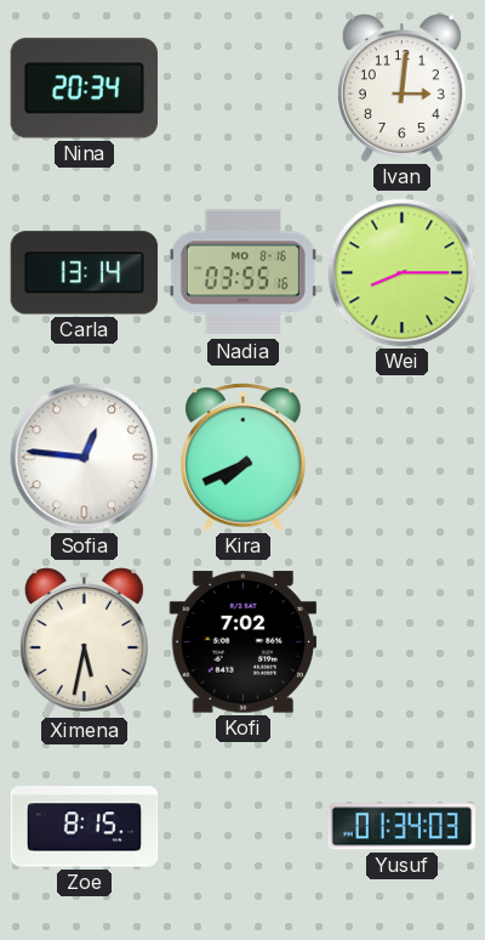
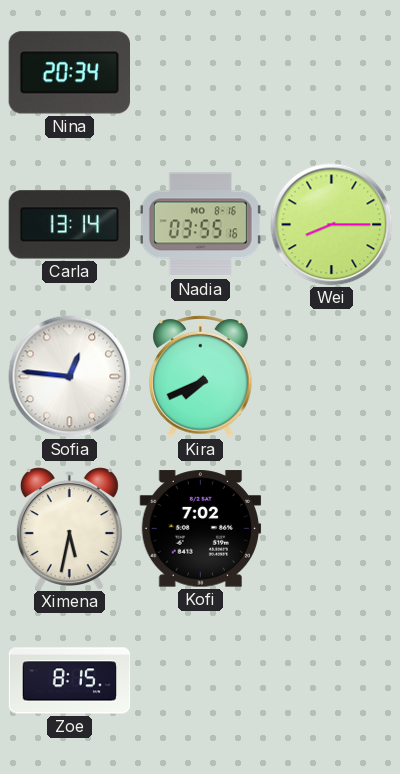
Ivan: 3:01 -> none
Yusuf: 01:34 -> none
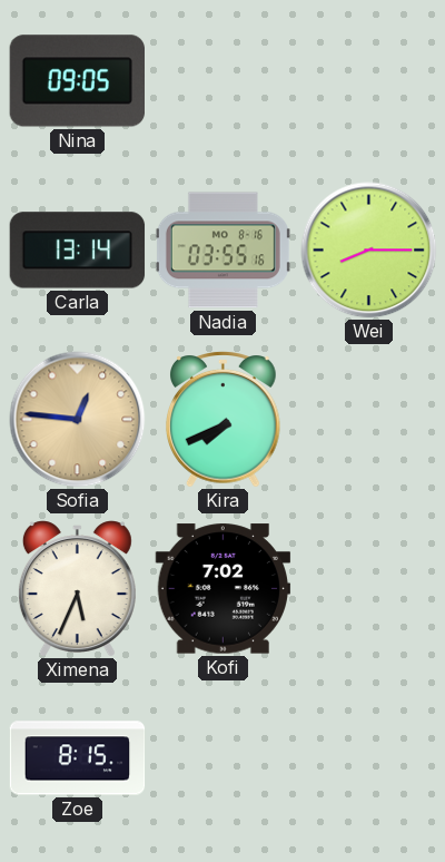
Nina: 20:34 -> 09:05
Sofia dial: white -> champagne
Ximena: 5:32 -> 5:34
